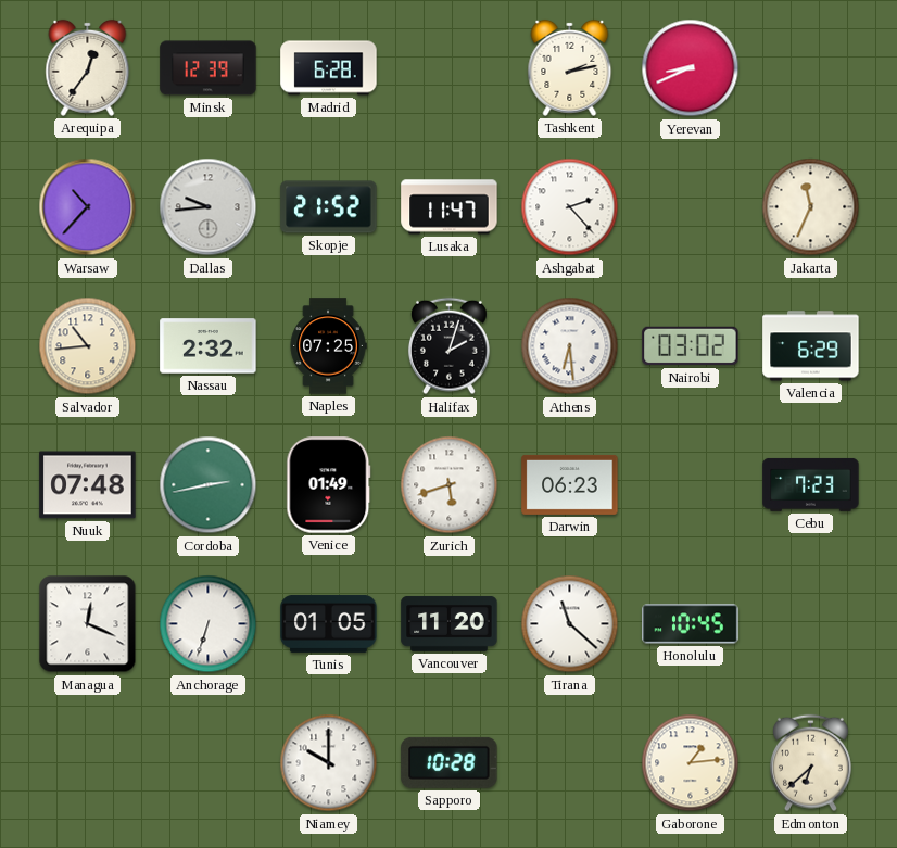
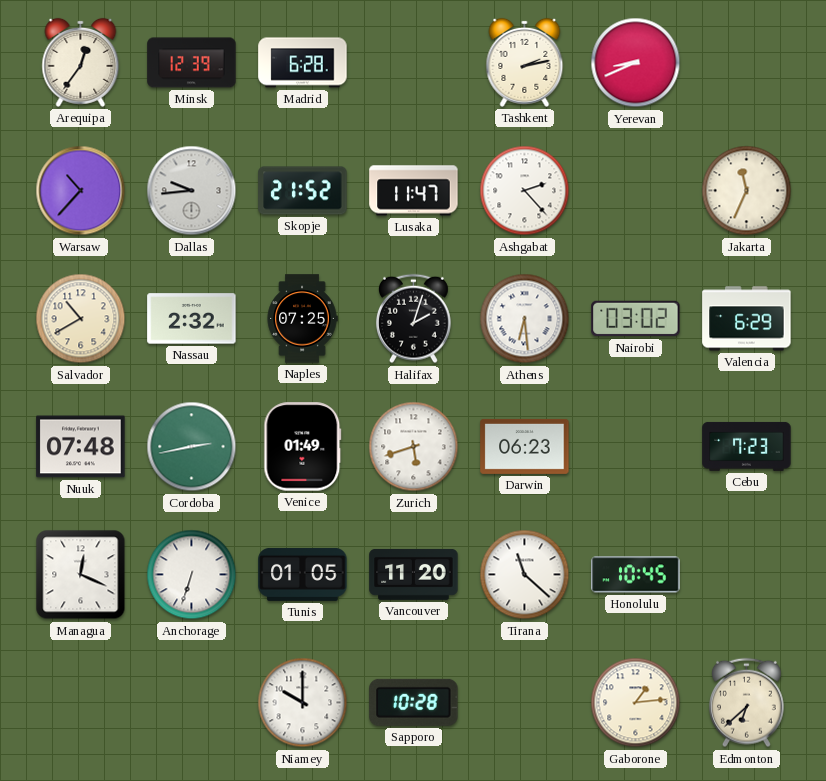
Salvador: 10:44 -> 10:40
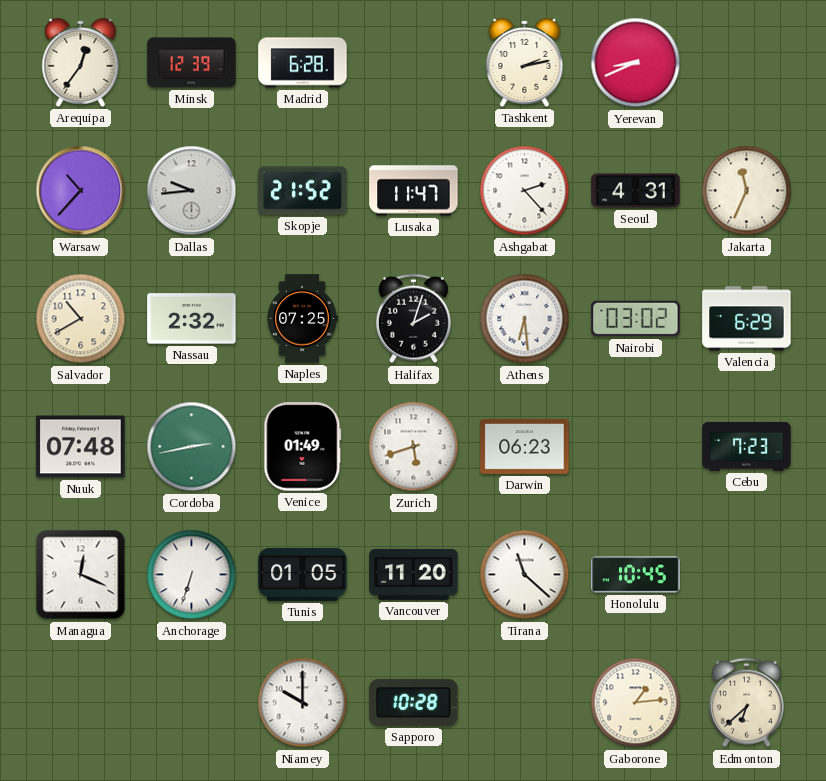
Seoul: none -> 4:31
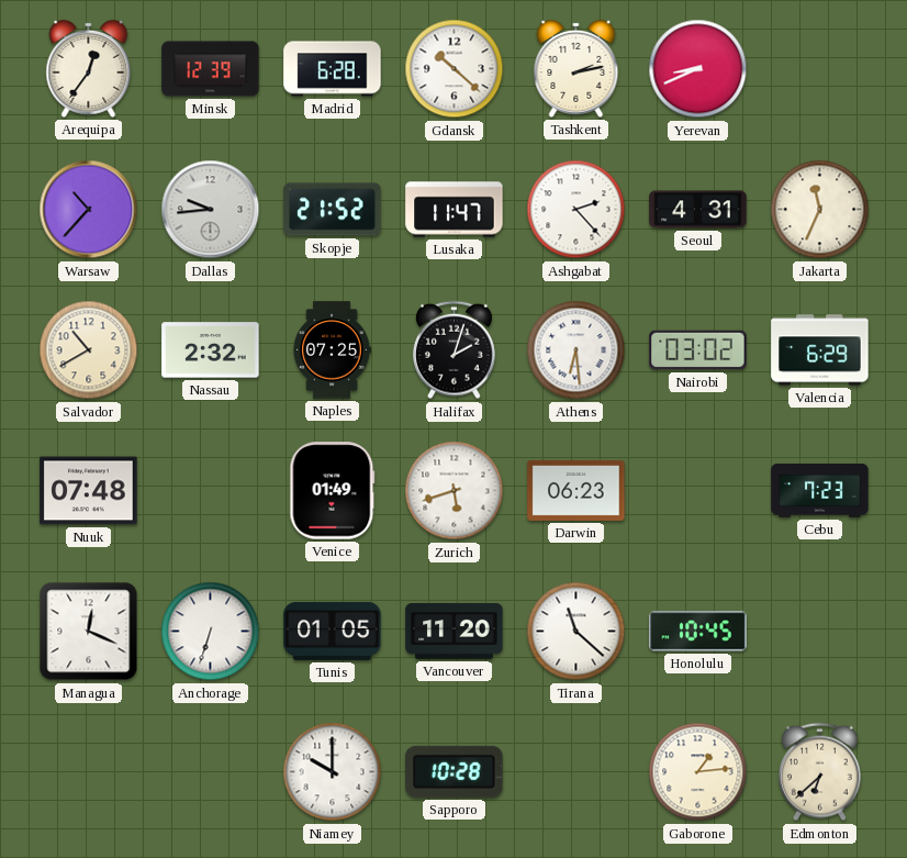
Gdansk: none -> 10:22
Cordoba: 2:43 -> none
